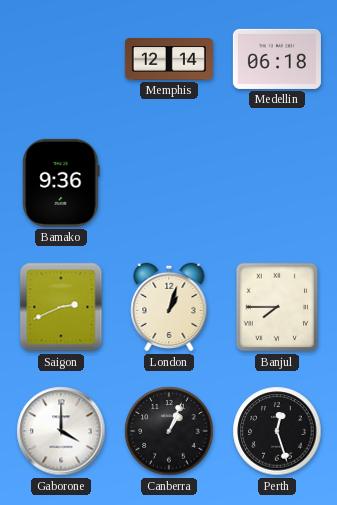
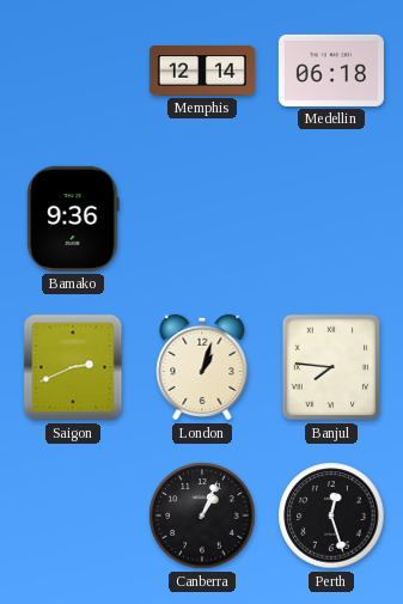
Banjul: 7:45 -> 7:46
Gaborone: 4:00 -> none
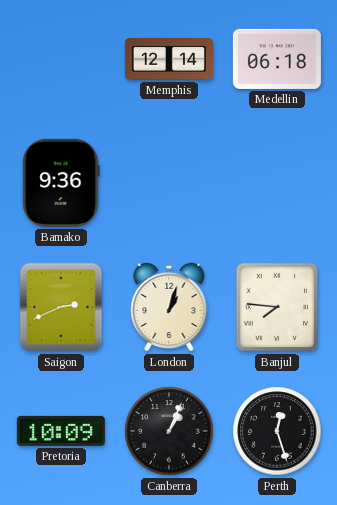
Pretoria: none -> 10:09
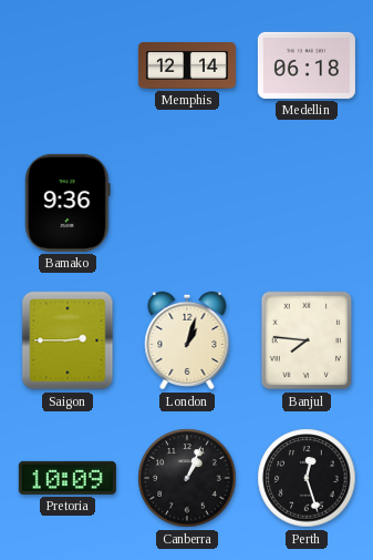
Saigon: 2:41 -> 2:45
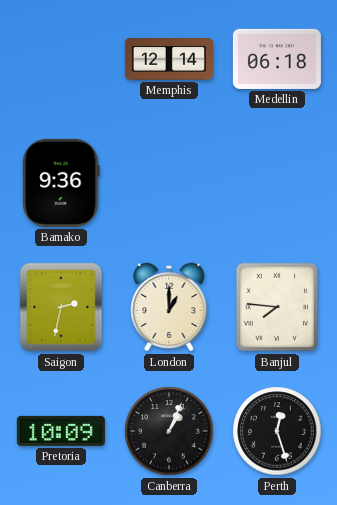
Saigon: 2:45 -> 2:32
London: 1:03 -> 1:00
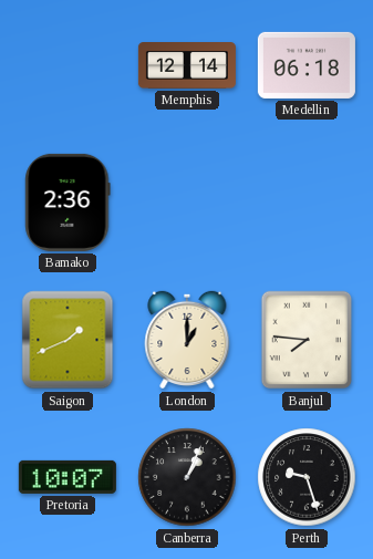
Bamako: 9:36 -> 2:36
Saigon: 2:32 -> 1:41
Pretoria: 10:09 -> 10:07
Perth: 12:27 -> 9:27
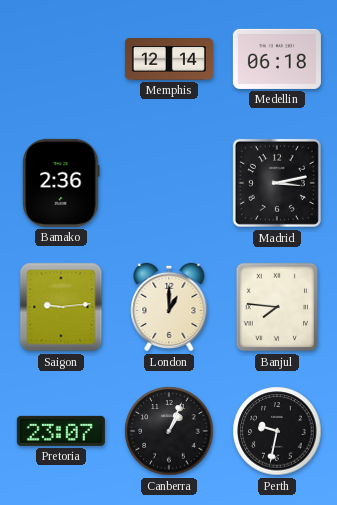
Madrid: none -> 3:13
Saigon: 1:41 -> 9:14
Pretoria: 10:07 -> 23:07
Perth: 9:27 -> 9:32
